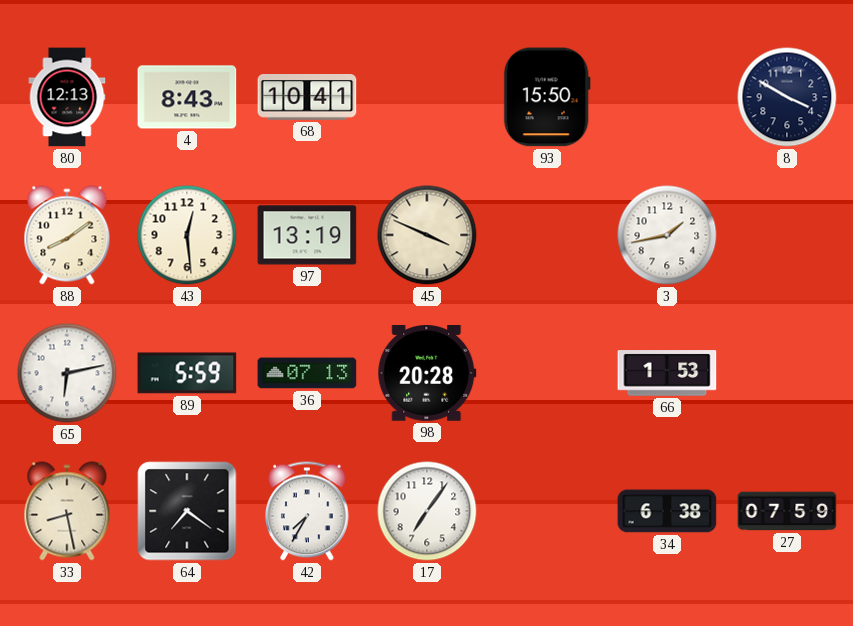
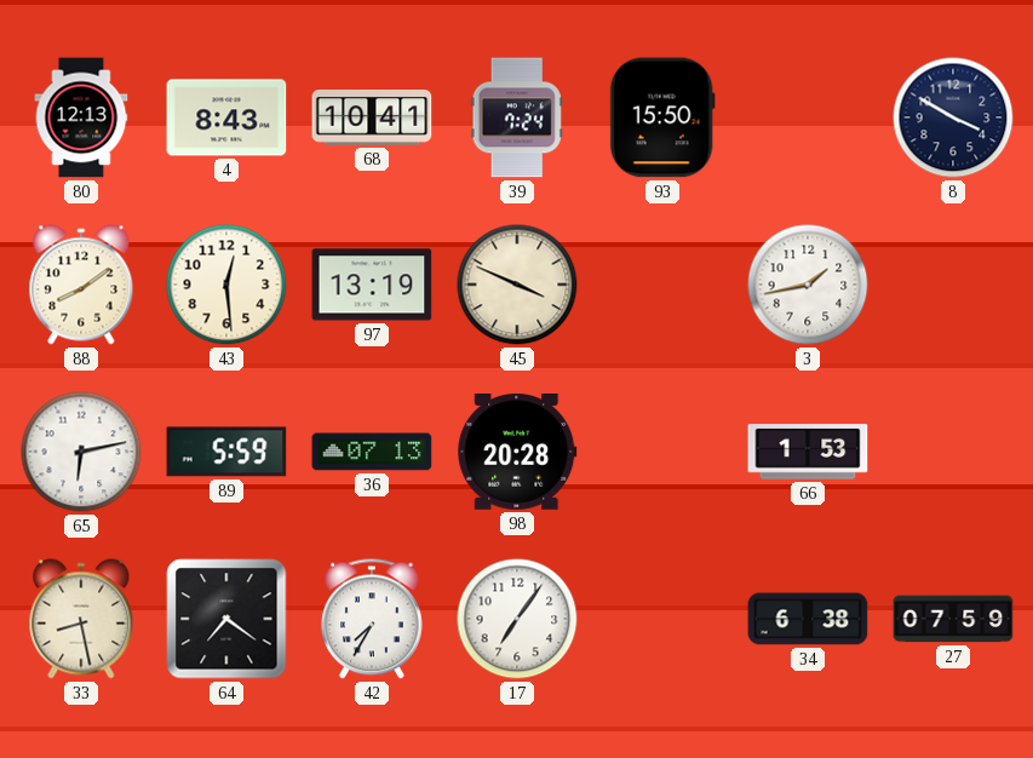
39: none -> 7:24
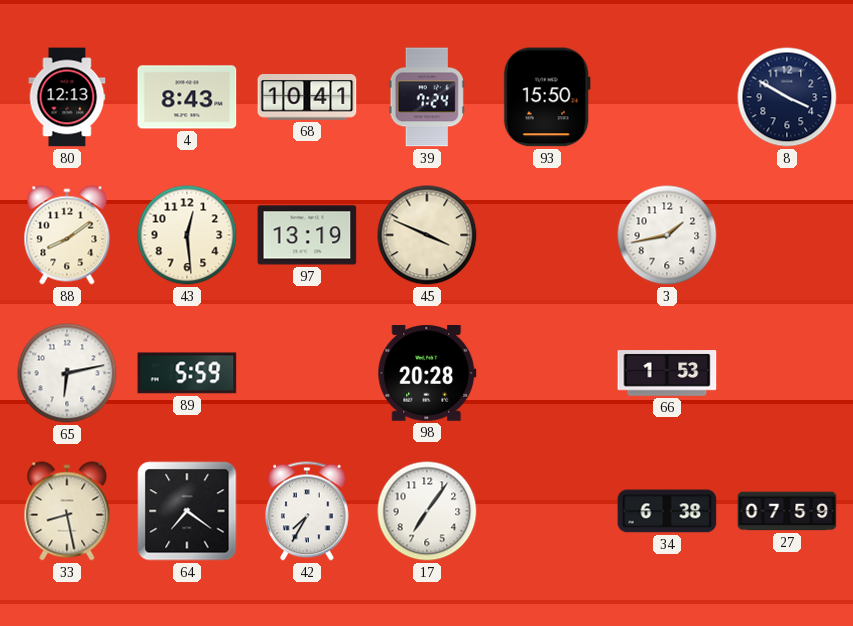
36: 07:13 -> none
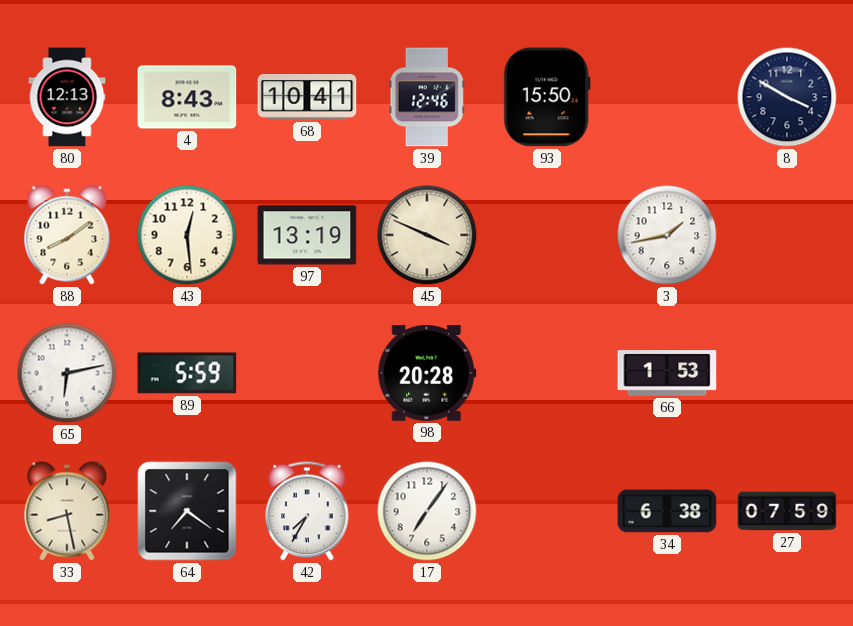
39: 7:24 -> 12:46
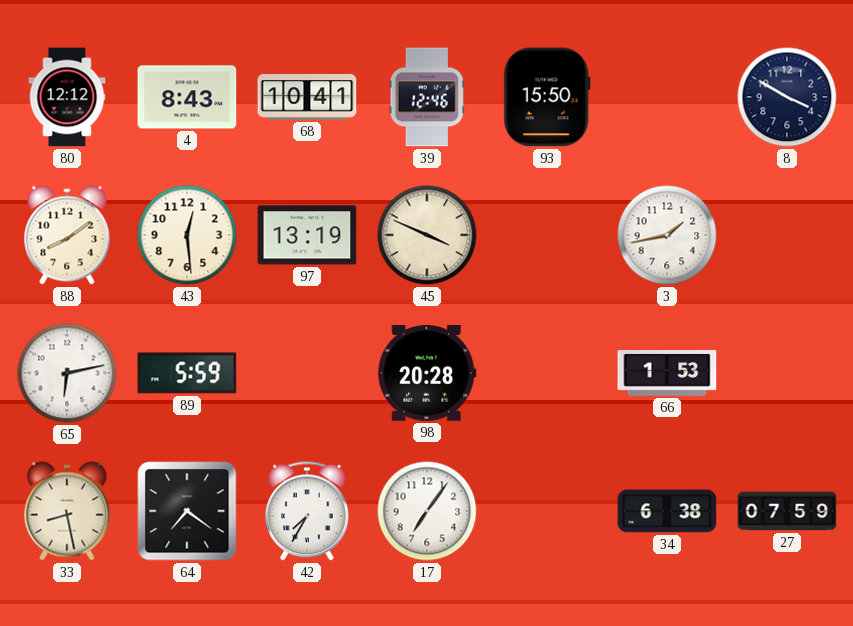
80: 12:13 -> 12:12
